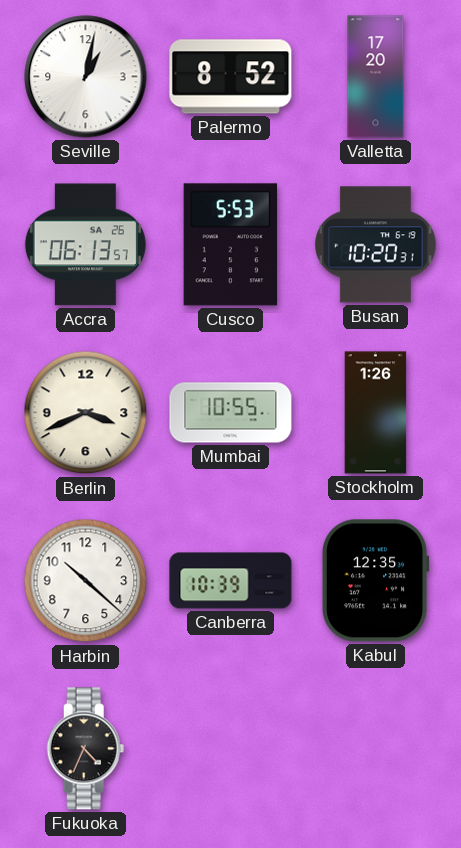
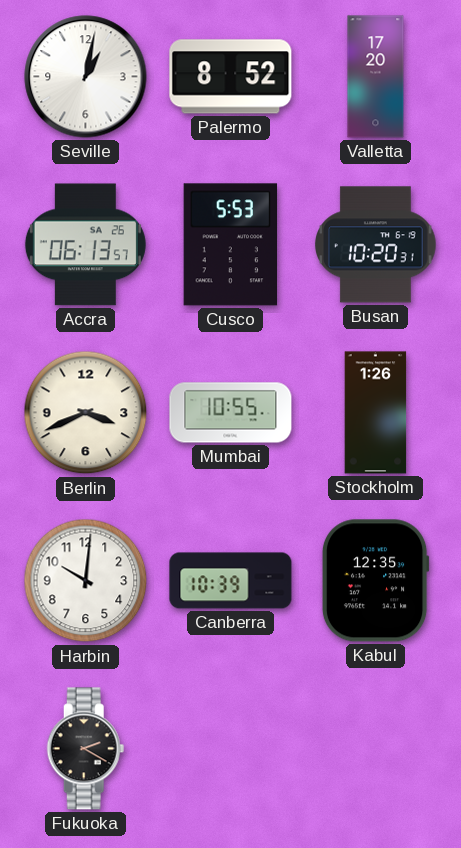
Harbin: 10:22 -> 10:01
Fukuoka: 4:34 -> 2:20
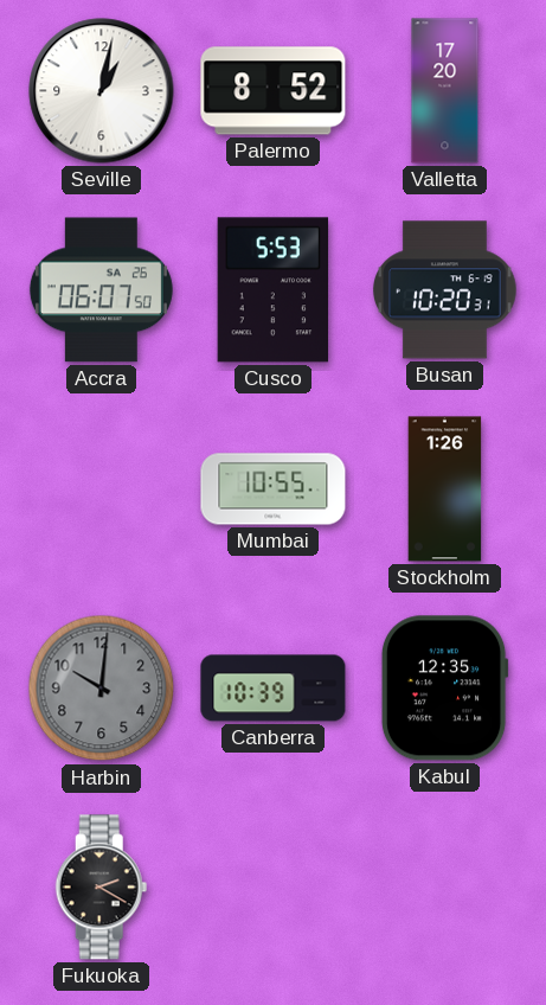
Accra: 06:13 -> 06:07
Berlin: 3:41 -> none
Harbin dial: white -> grey
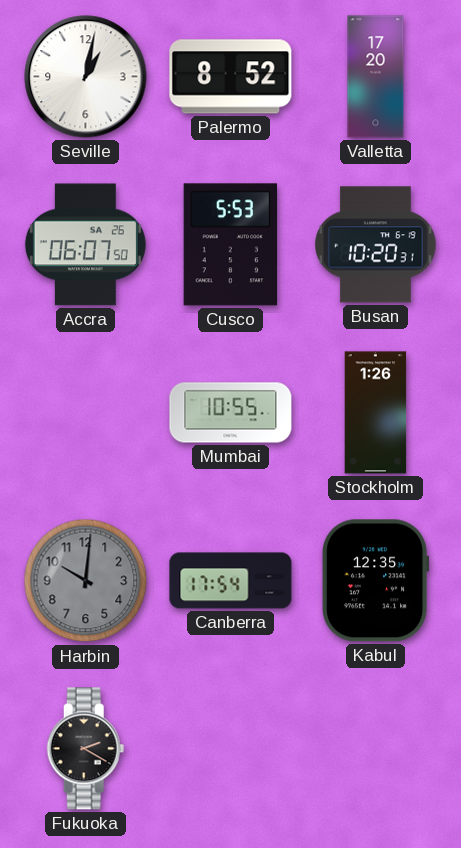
Canberra: 10:39 -> 17:54
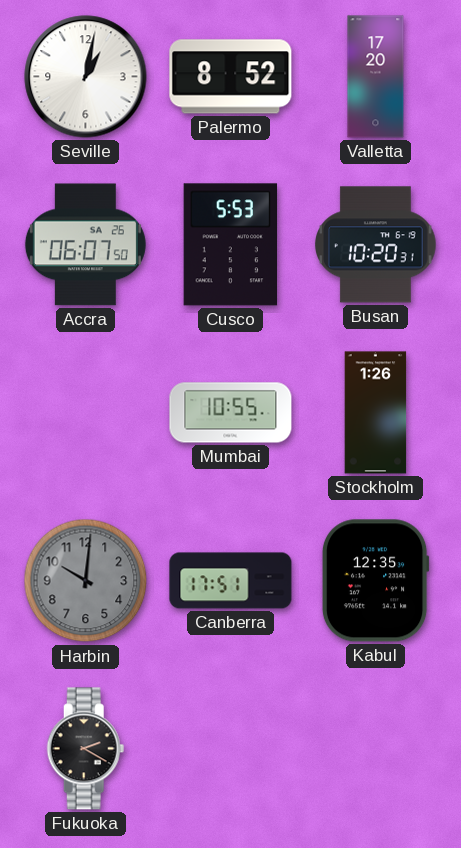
Canberra: 17:54 -> 17:51
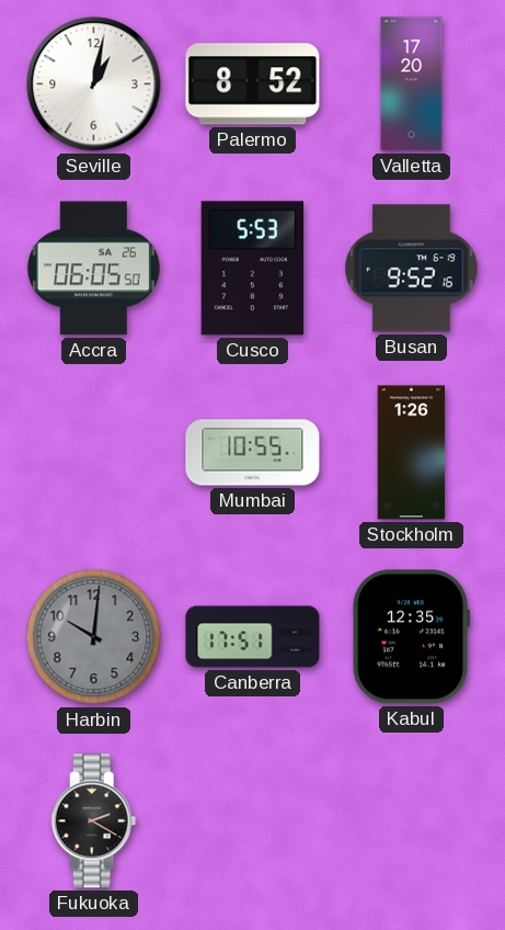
Accra: 06:07 -> 06:05
Busan: 10:20 -> 9:52
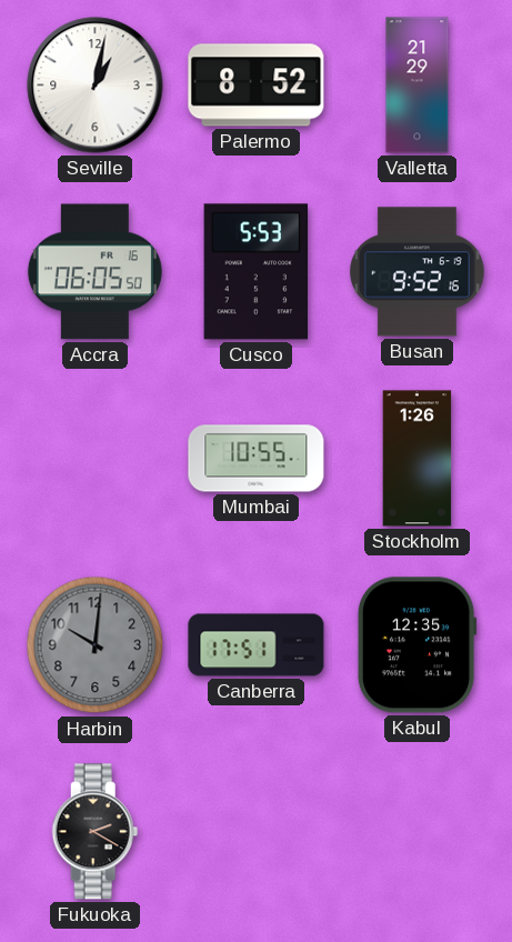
Valletta: 17:20 -> 21:29
Accra date: SA 26 -> FR 16
